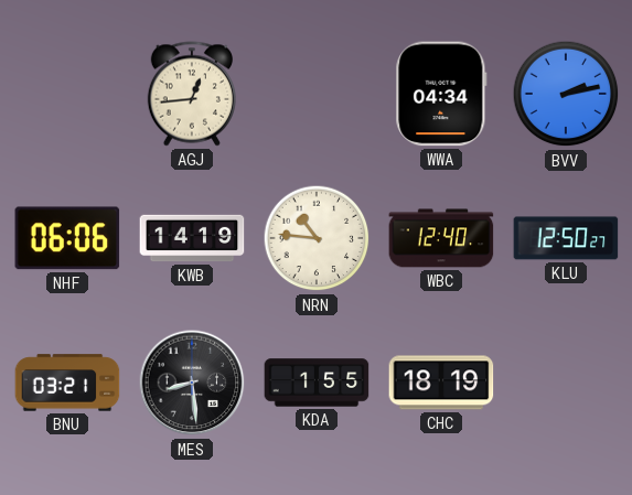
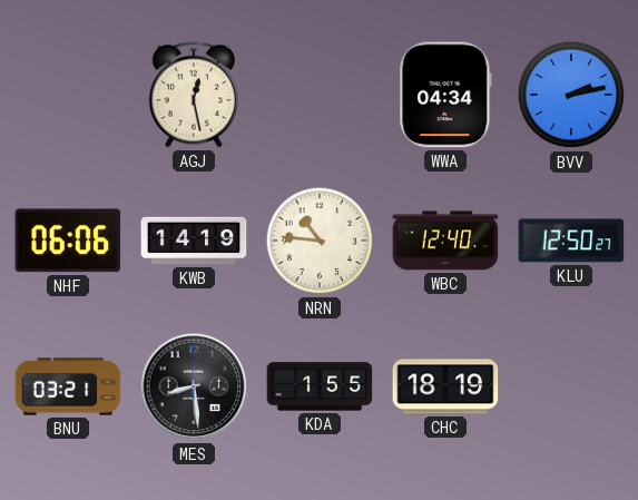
AGJ: 12:44 -> 12:28
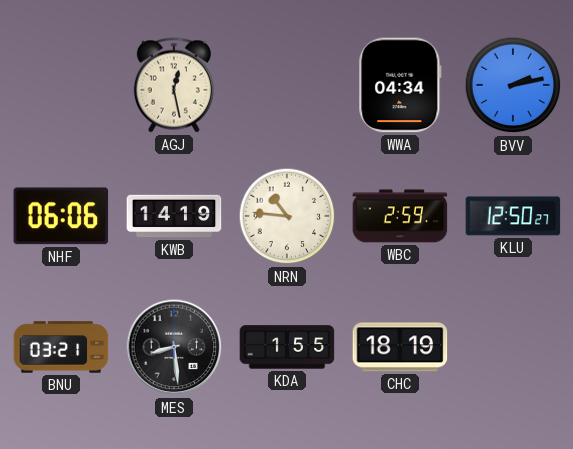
WBC: 12:40 -> 2:59
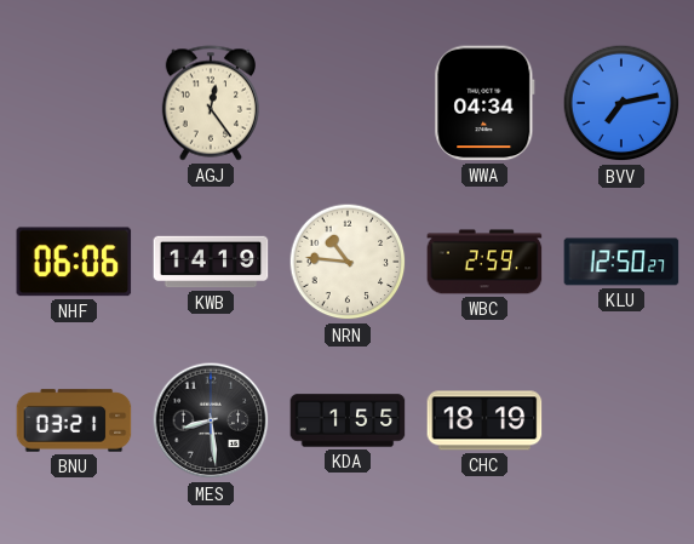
AGJ: 12:28 -> 12:24
BVV: 2:13 -> 7:13
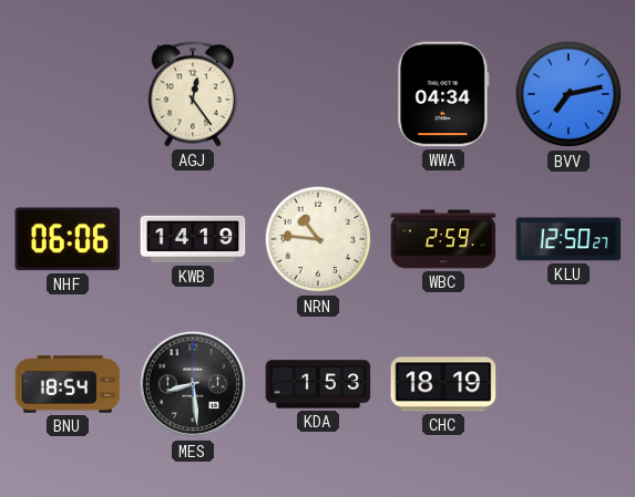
BNU: 03:21 -> 18:54
KDA: 1:55 -> 1:53
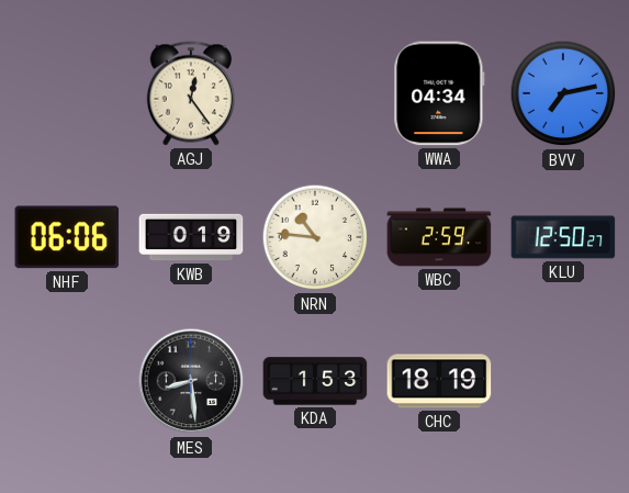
KWB: 14:19 -> 0:19
BNU: 18:54 -> none
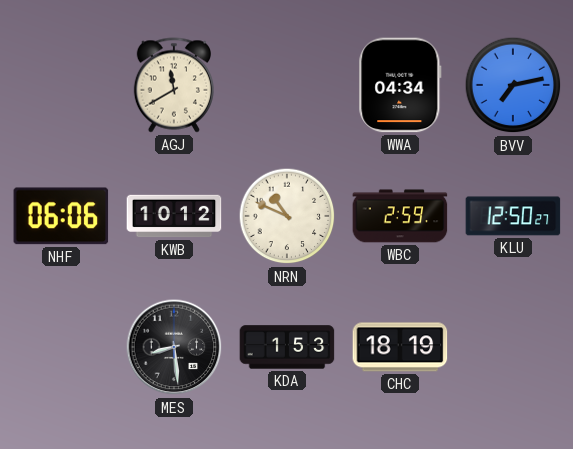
AGJ: 12:24 -> 11:40
KWB: 0:19 -> 10:12
NRN: 10:46 -> 10:49
